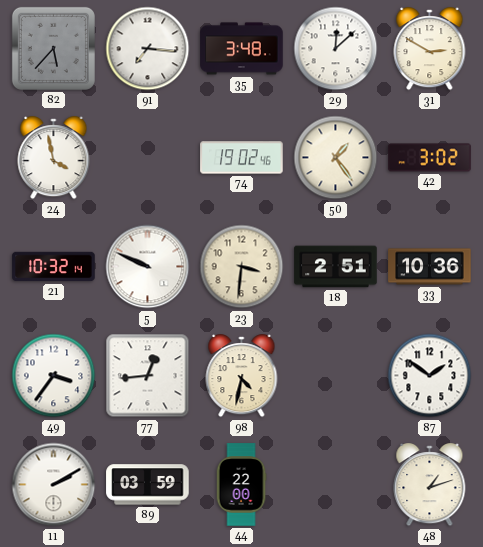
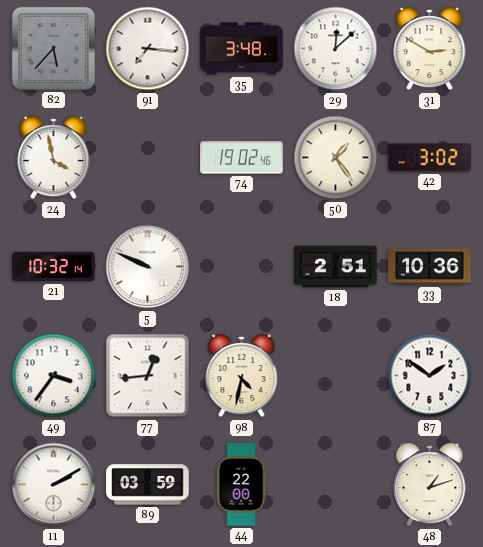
23: 3:31 -> none
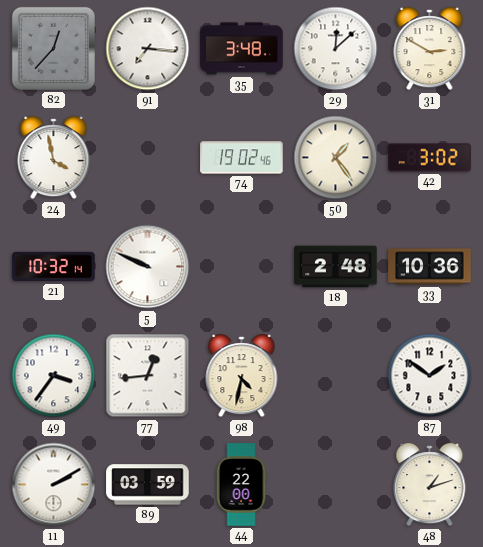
82: 5:37 -> 12:37
18: 2:51 -> 2:48
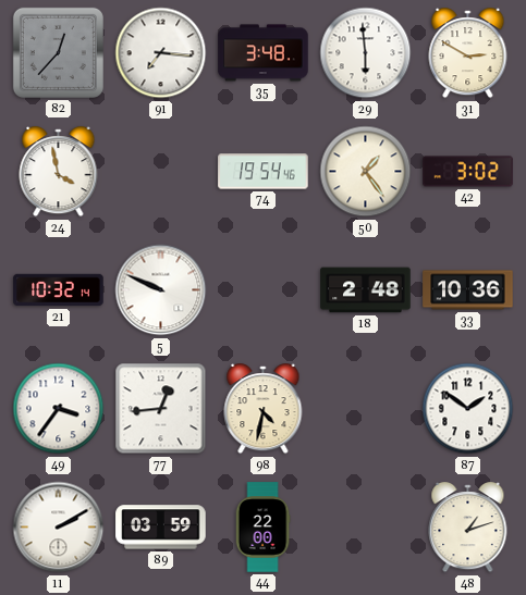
29: 12:08 -> 5:59
74: 19:02 -> 19:54
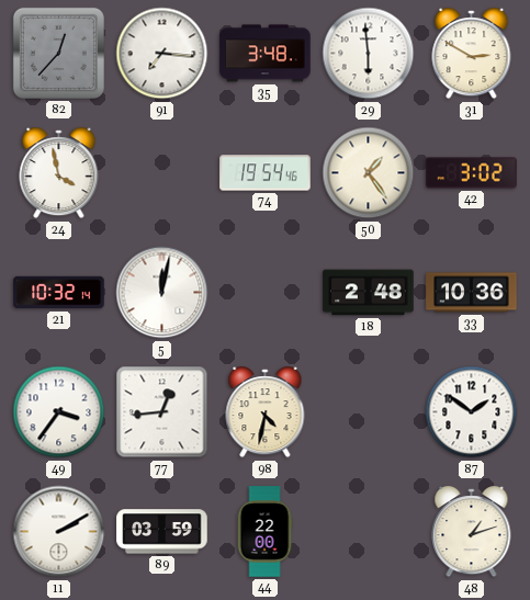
5: 9:49 -> 12:02
